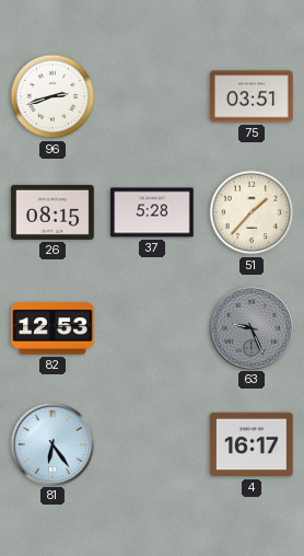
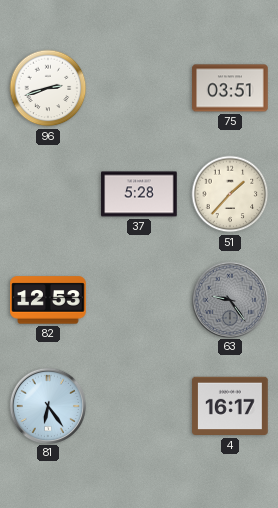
26: 08:15 -> none
63: 9:26 -> 9:24
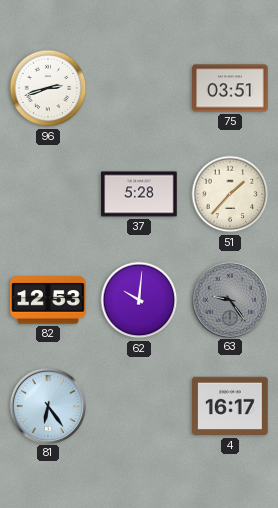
62: none -> 10:01
